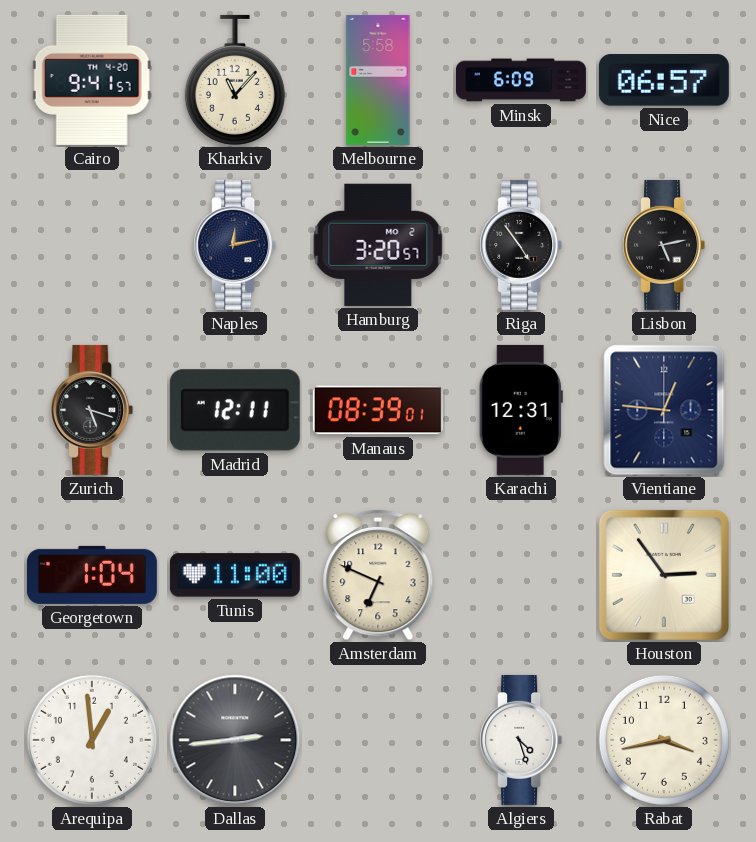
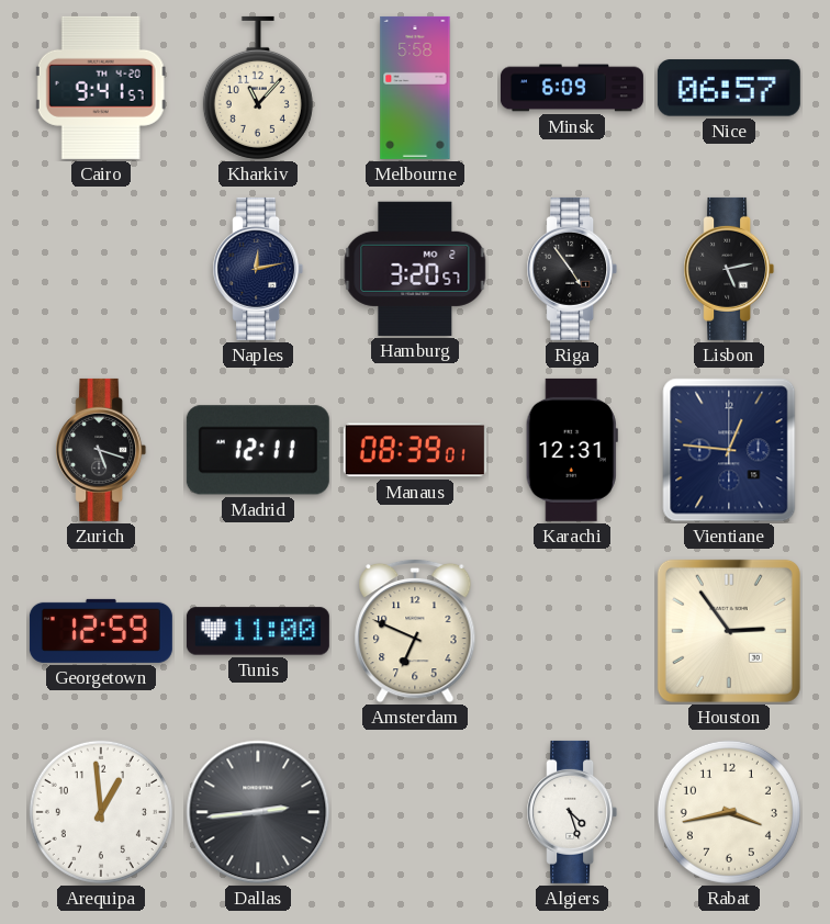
Georgetown: 1:04 -> 12:59
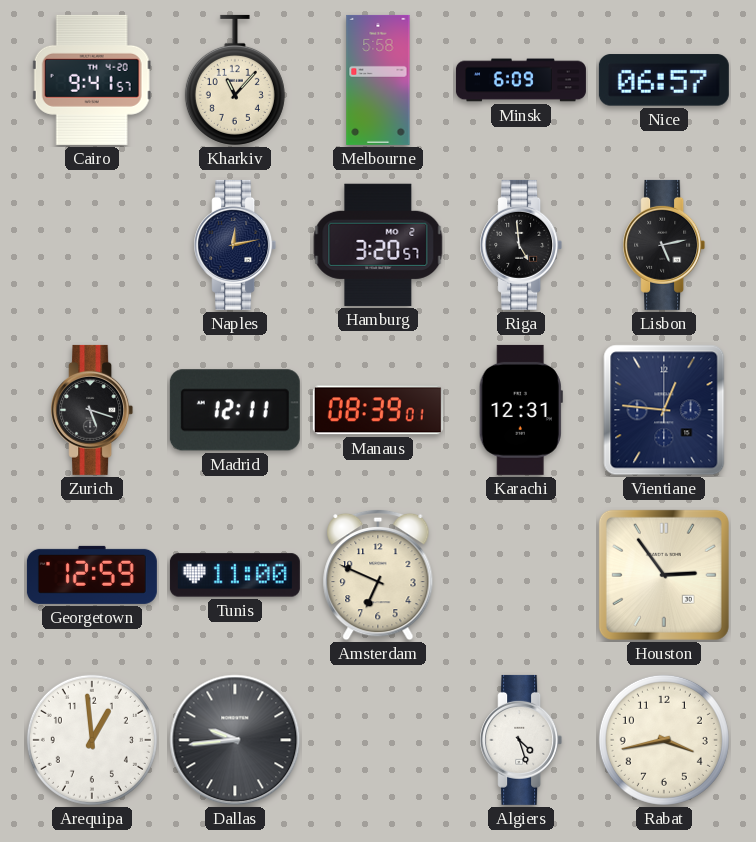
Riga: 4:54 -> 4:59
Dallas: 2:44 -> 9:44
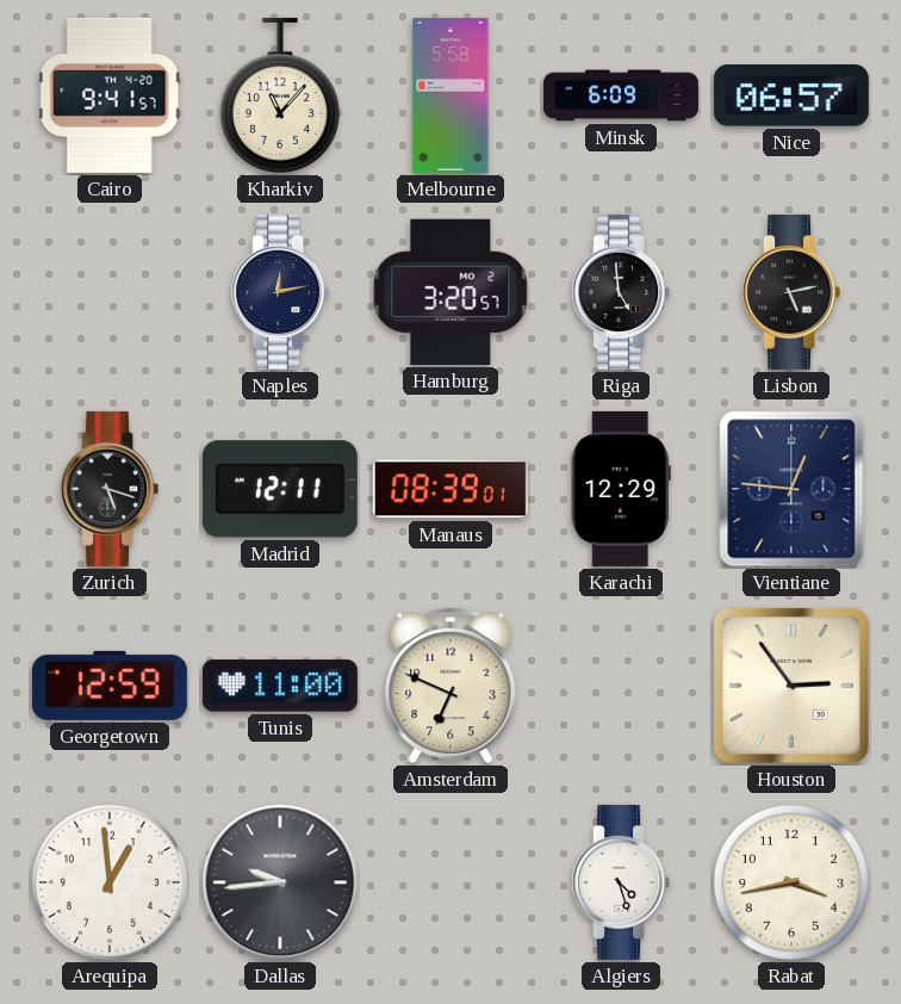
Karachi: 12:31 -> 12:29
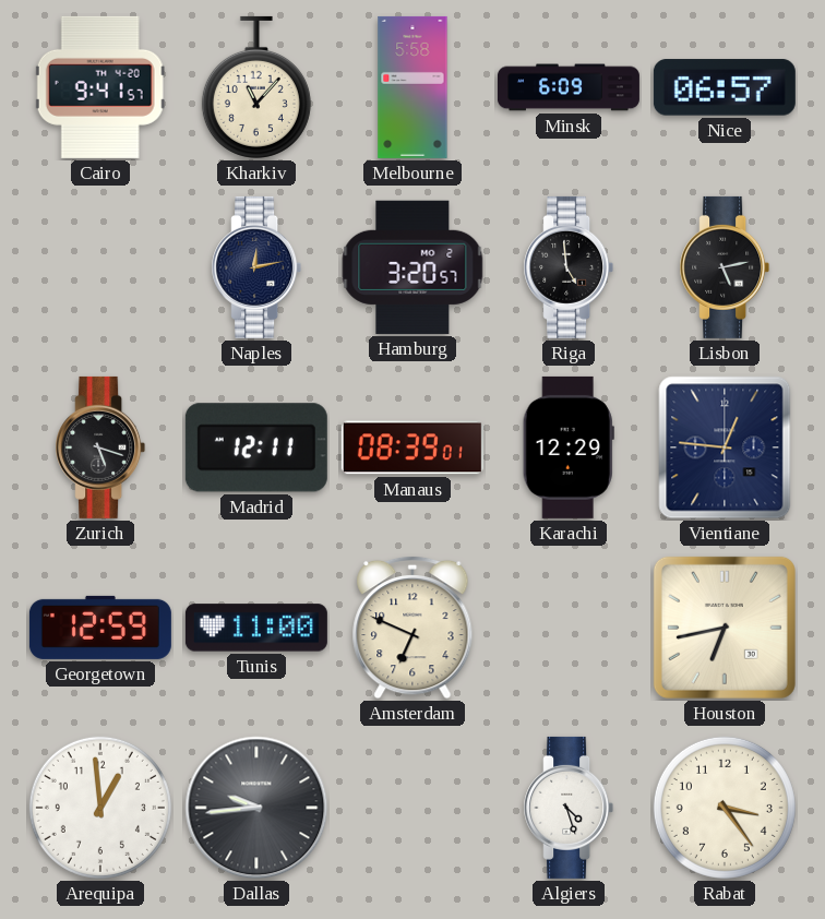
Houston: 2:54 -> 6:43
Rabat: 3:43 -> 3:24
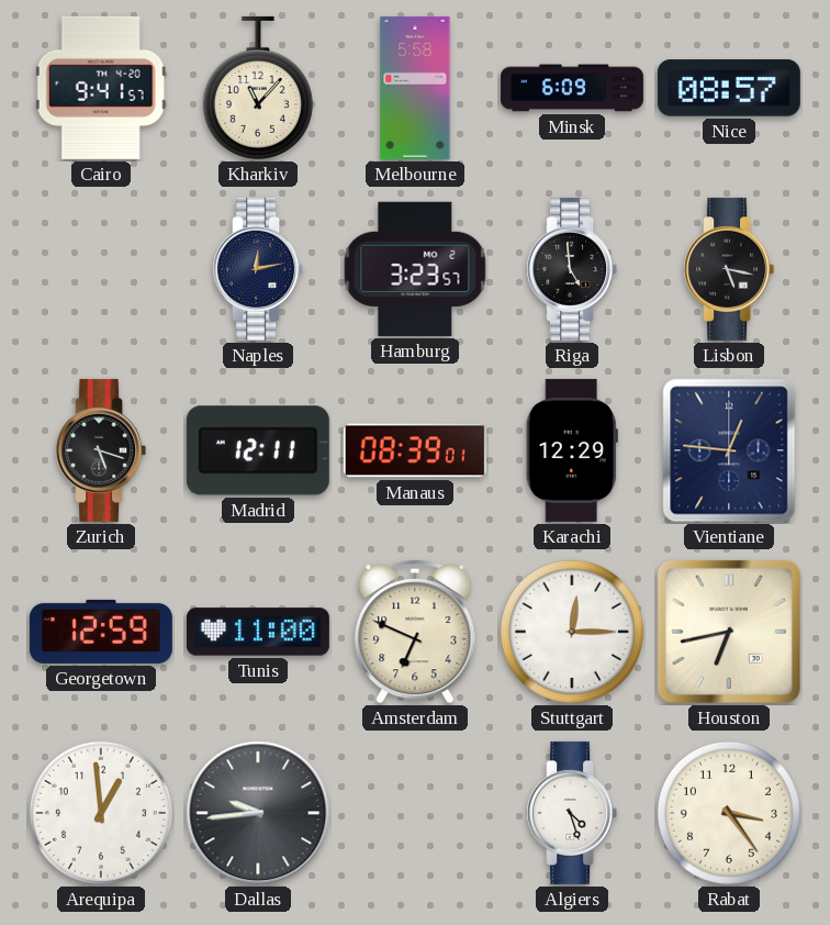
Nice: 06:57 -> 08:57
Hamburg: 3:20 -> 3:23
Lisbon: 5:13 -> 5:17
Stuttgart: none -> 12:15
